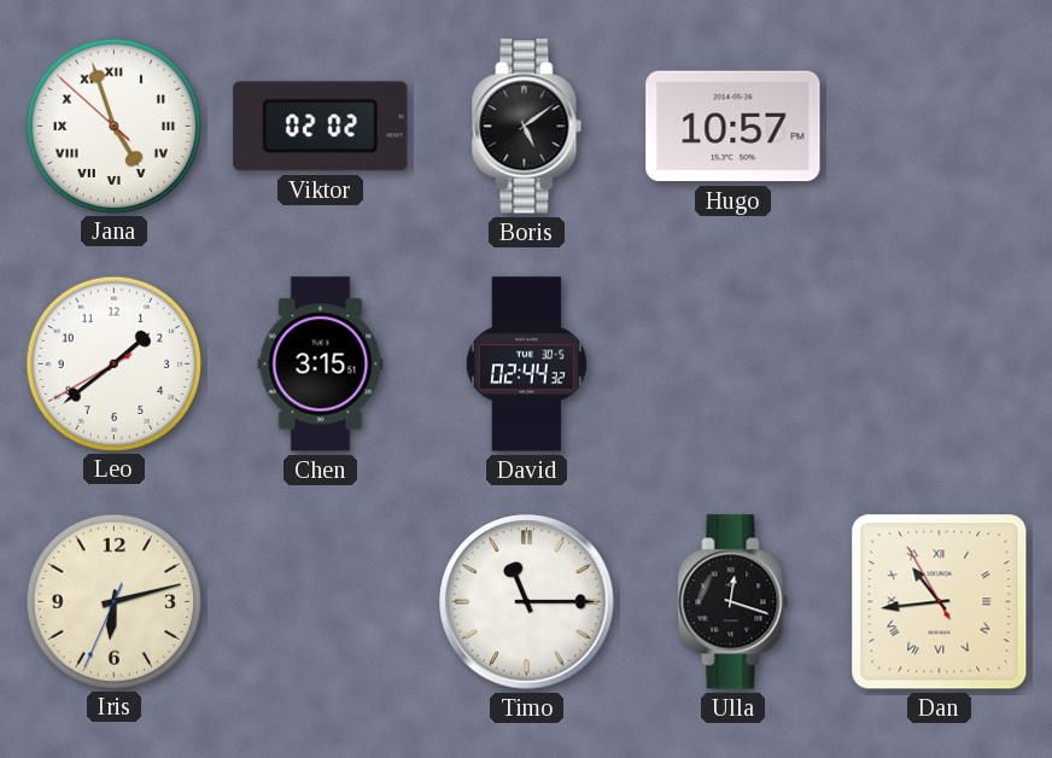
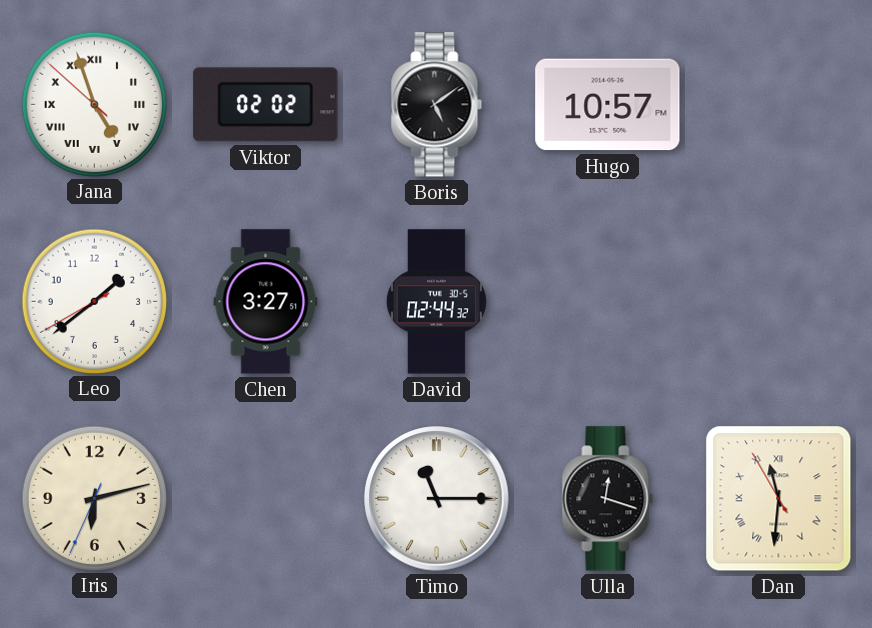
Chen: 3:15 -> 3:27
Dan: 10:43 -> 11:30
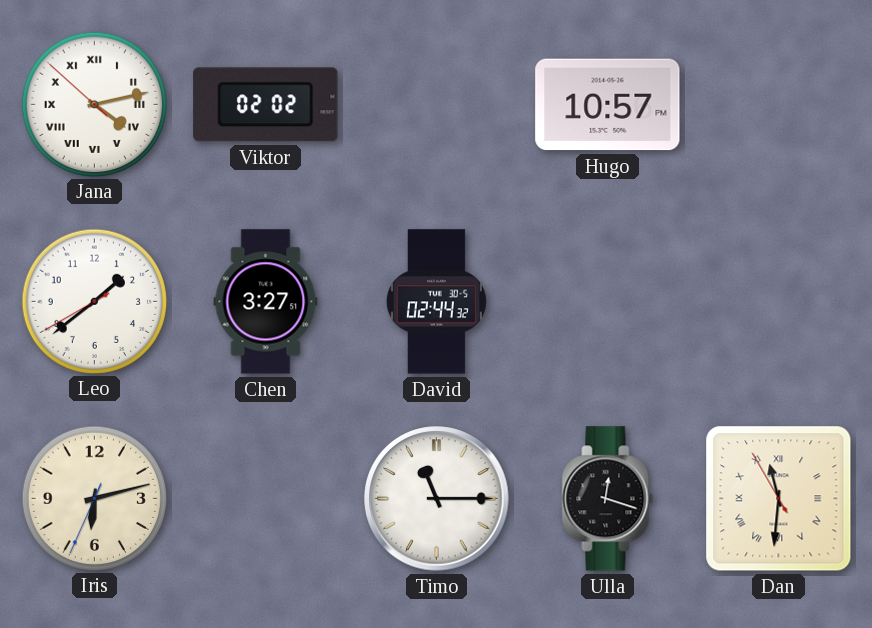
Jana: 4:56 -> 4:12
Boris: 5:09 -> none
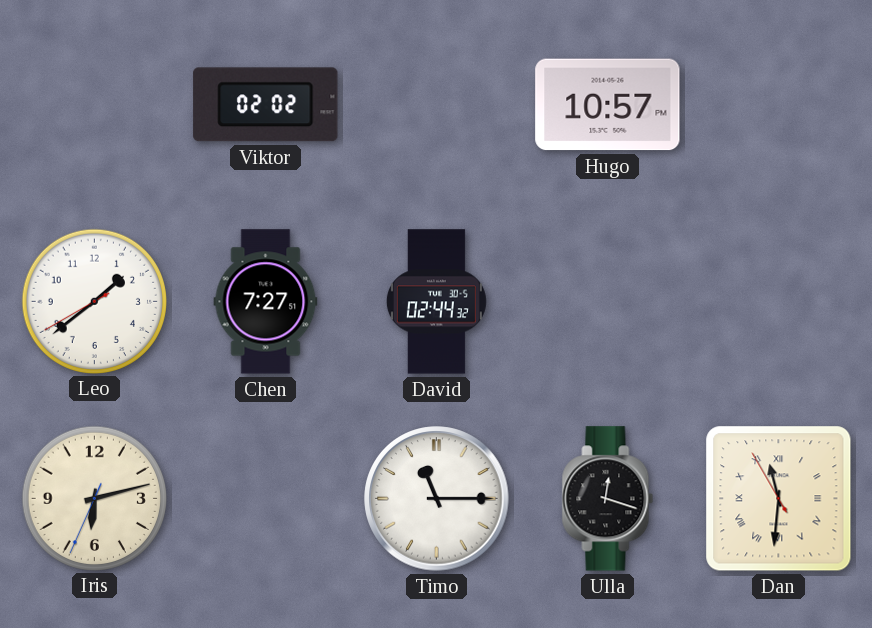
Jana: 4:12 -> none
Chen: 3:27 -> 7:27
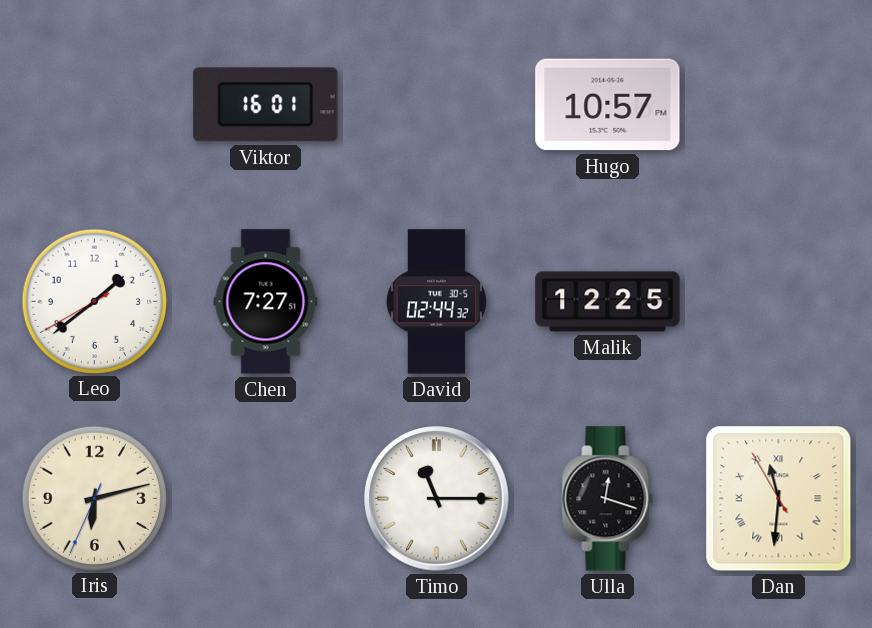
Viktor: 02:02 -> 16:01
Malik: none -> 12:25
